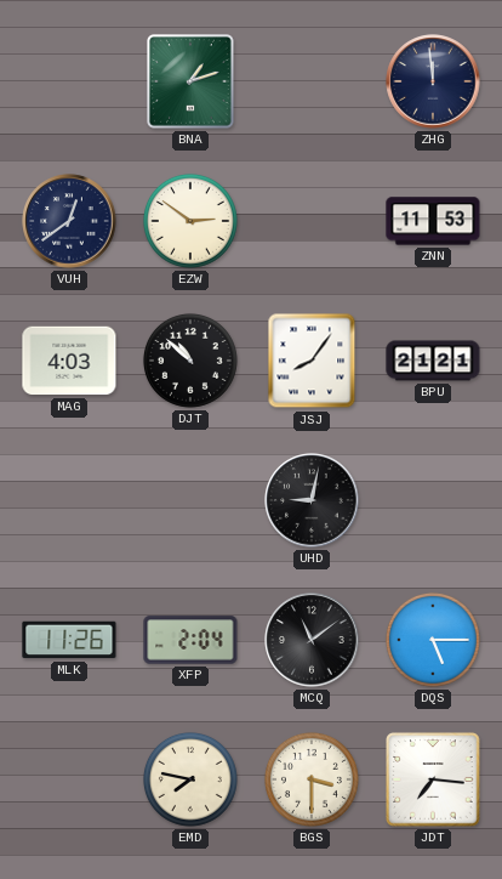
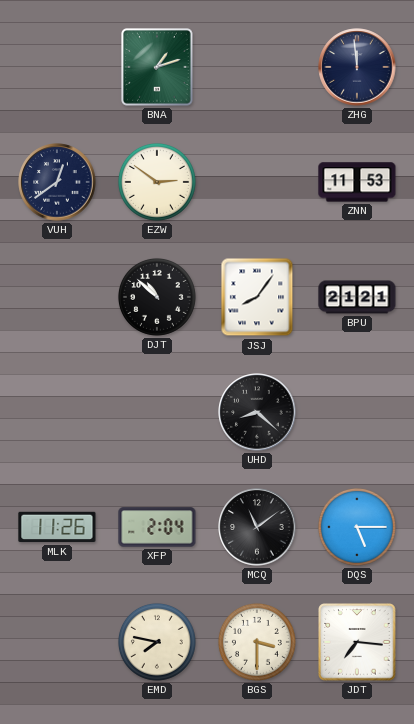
MAG: 4:03 -> none
UHD: 9:02 -> 8:22
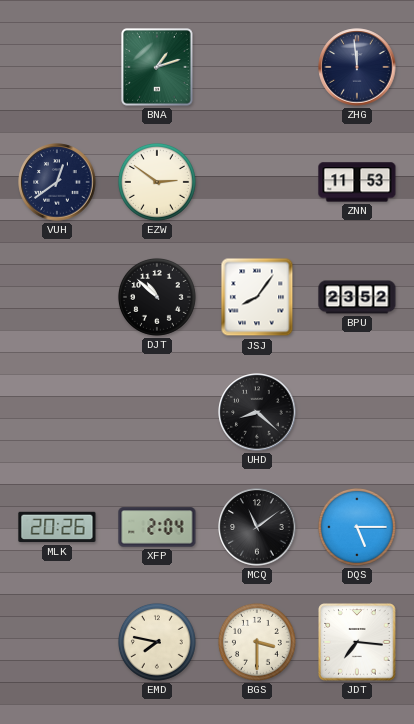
BPU: 21:21 -> 23:52
MLK: 11:26 -> 20:26
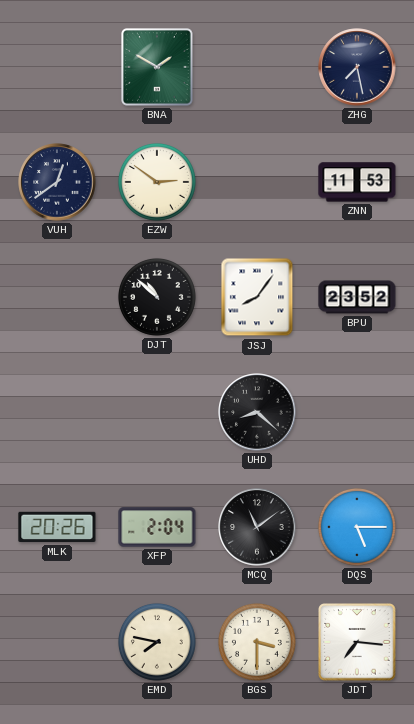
BNA: 1:12 -> 1:50
ZHG: 11:59 -> 7:28
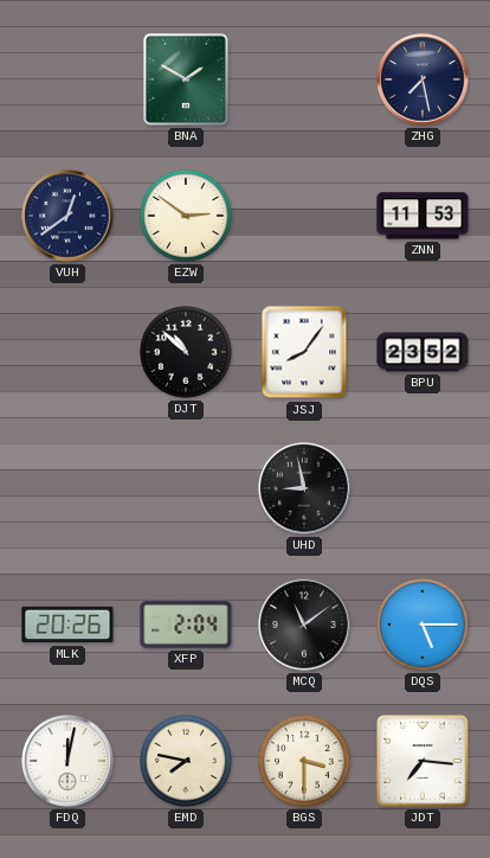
UHD: 8:22 -> 8:58
FDQ: none -> 12:02
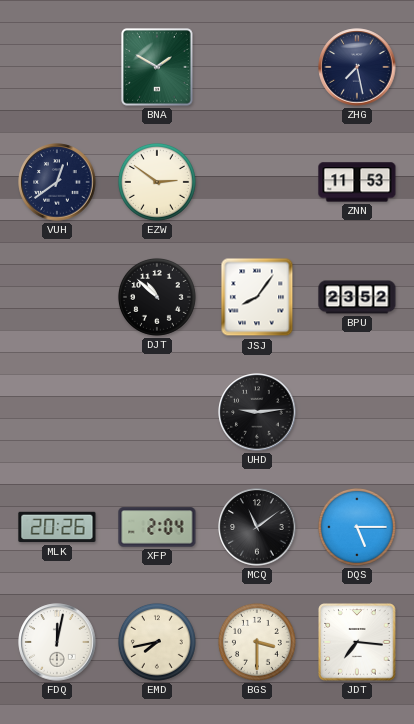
UHD: 8:58 -> 9:14
EMD: 7:47 -> 7:43
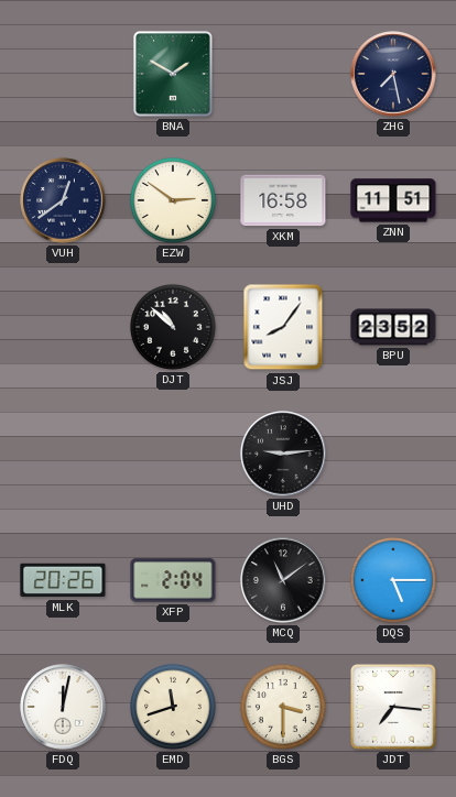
XKM: none -> 16:58
ZNN: 11:53 -> 11:51
EMD: 7:43 -> 11:42
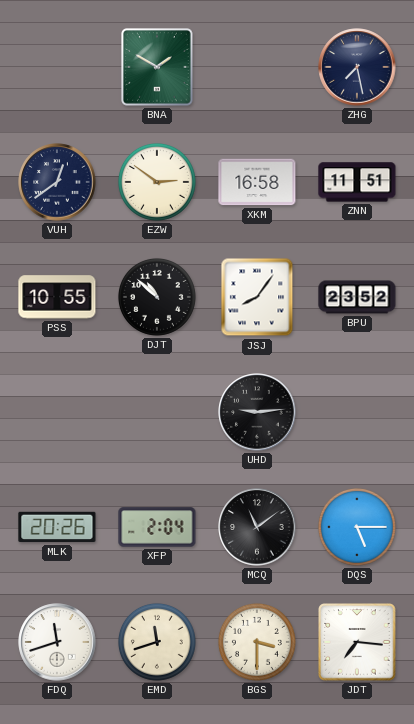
PSS: none -> 10:55
FDQ: 12:02 -> 11:42
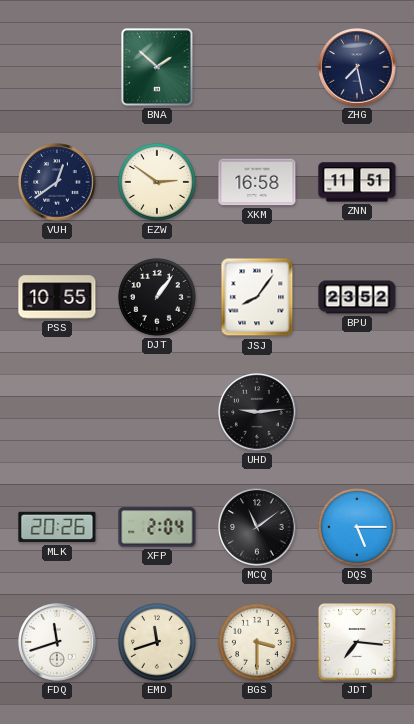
BNA: 1:50 -> 1:52
DJT: 10:52 -> 1:06
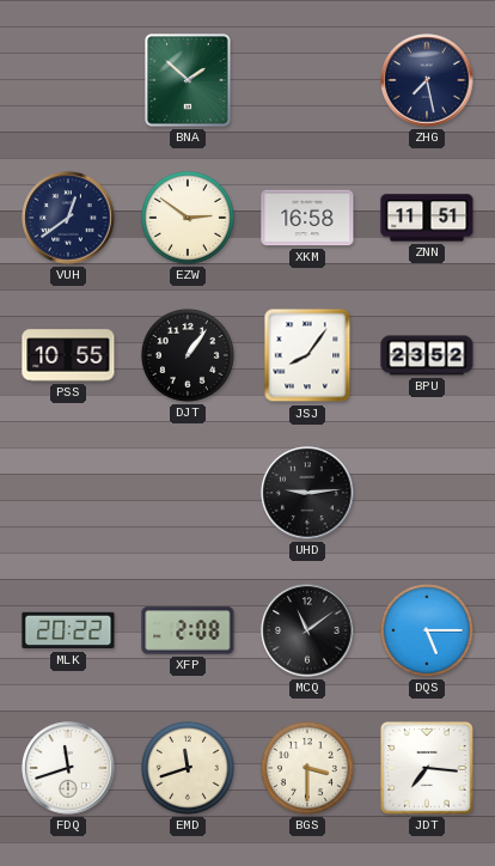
MLK: 20:26 -> 20:22
XFP: 2:04 -> 2:08
